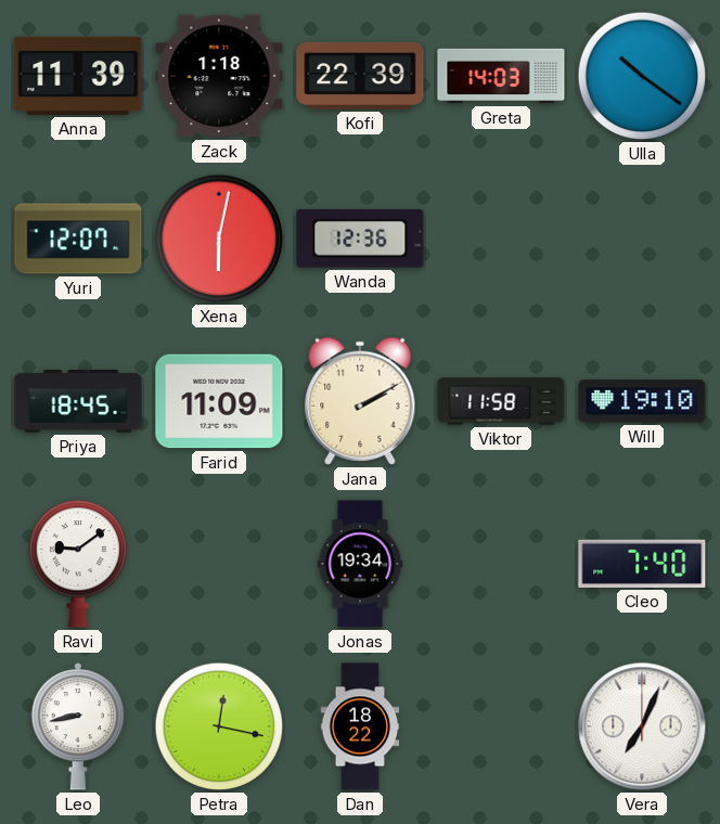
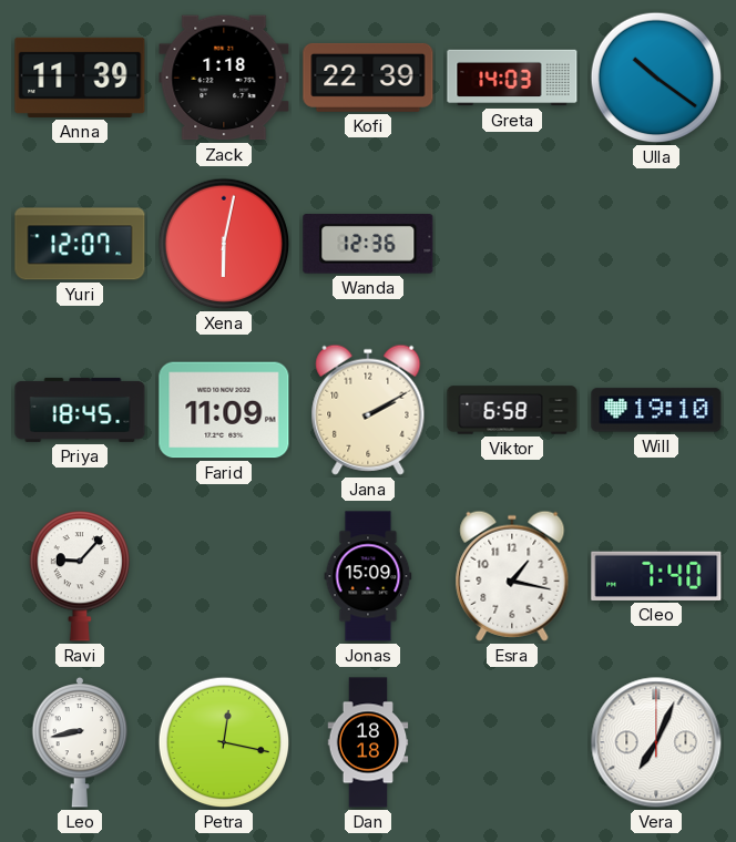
Viktor: 11:58 -> 6:58
Ravi: 9:09 -> 9:07
Jonas: 19:34 -> 15:09
Esra: none -> 1:17
Dan: 18:22 -> 18:18
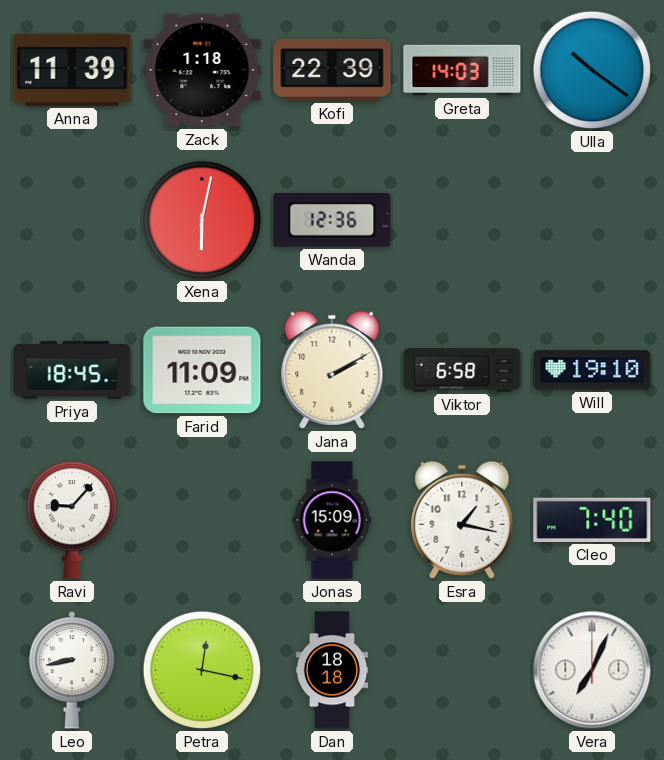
Yuri: 12:07 -> none
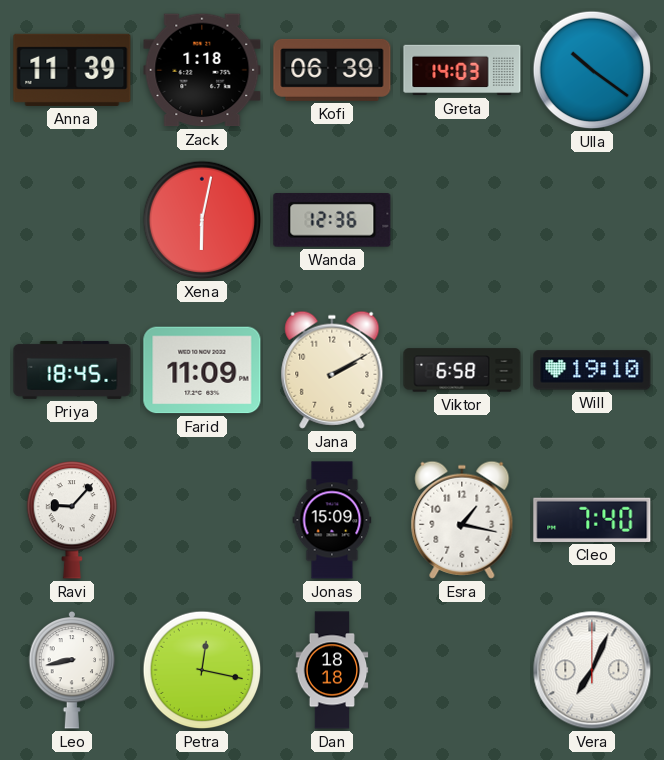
Kofi: 22:39 -> 06:39
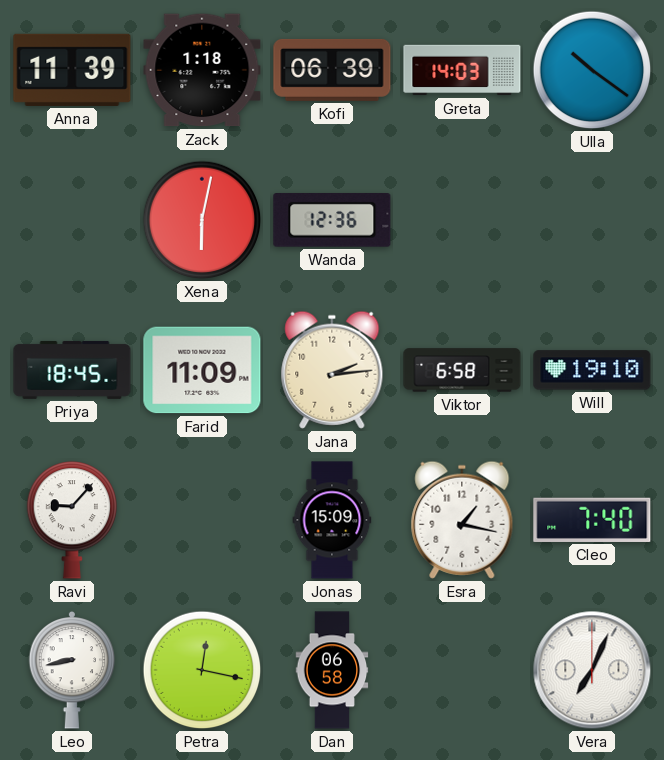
Jana: 2:10 -> 2:14
Dan: 18:18 -> 06:58
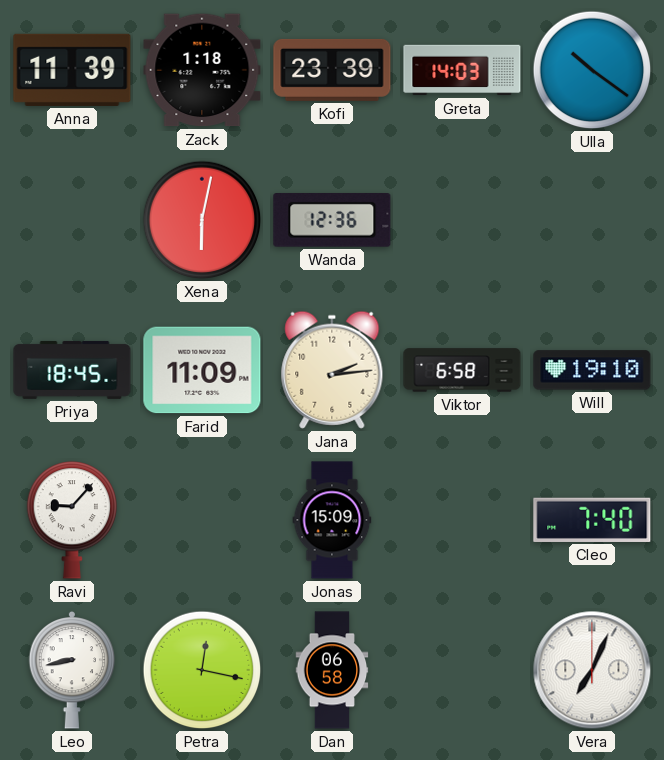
Kofi: 06:39 -> 23:39
Esra: 1:17 -> none
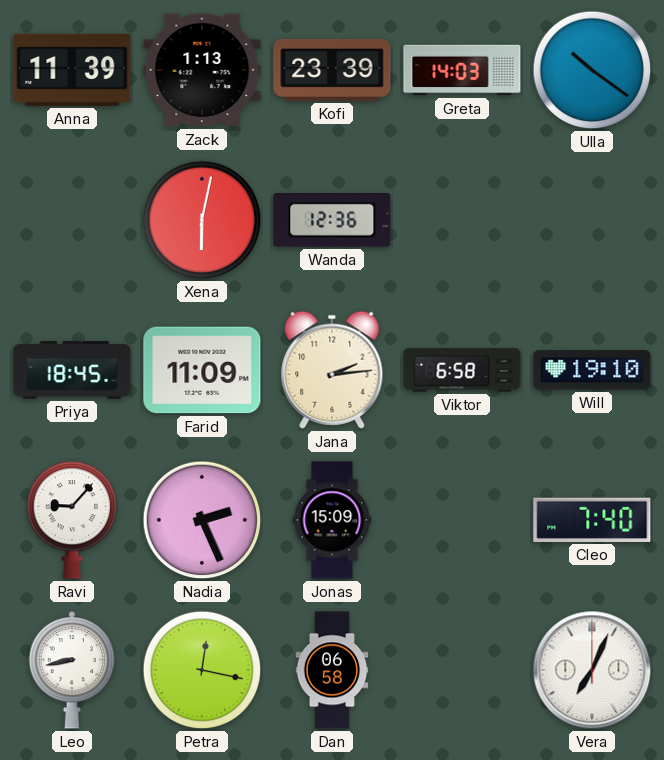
Zack: 1:18 -> 1:13
Nadia: none -> 2:26
